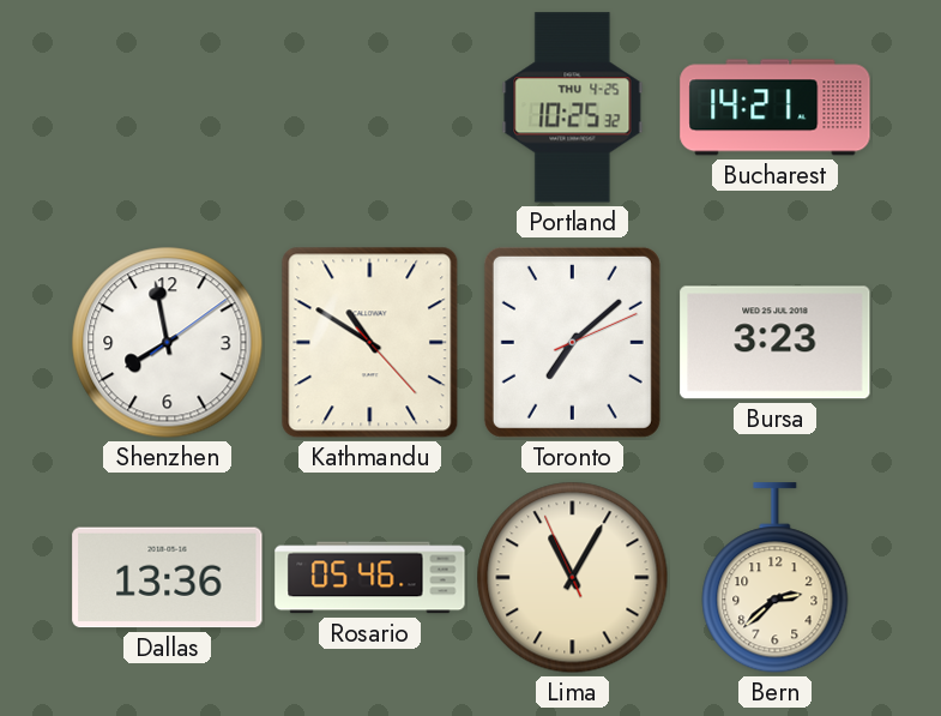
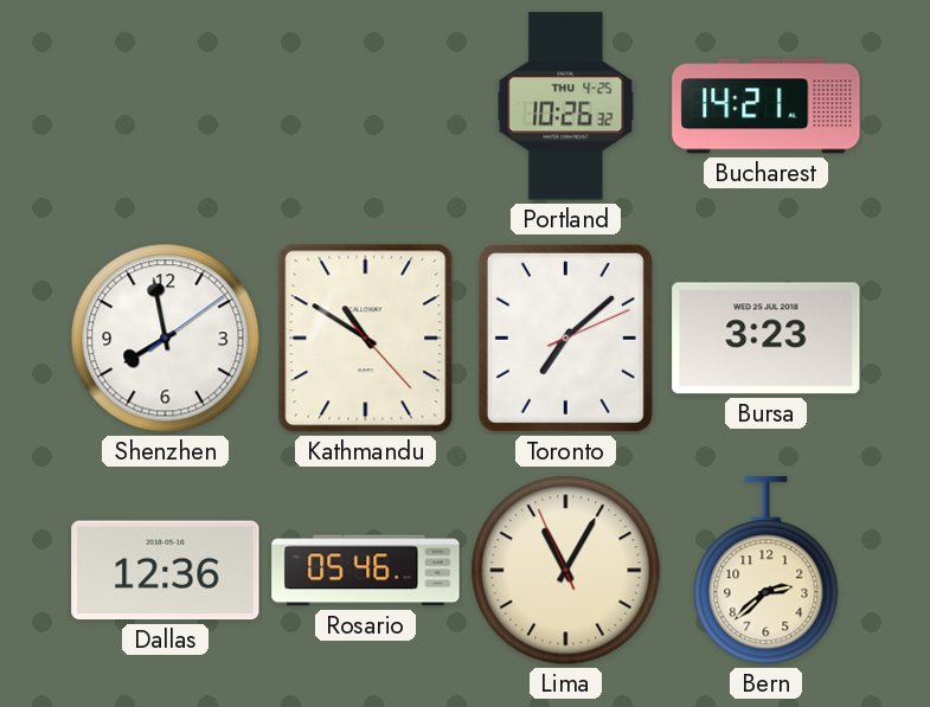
Portland: 10:25 -> 10:26
Dallas: 13:36 -> 12:36
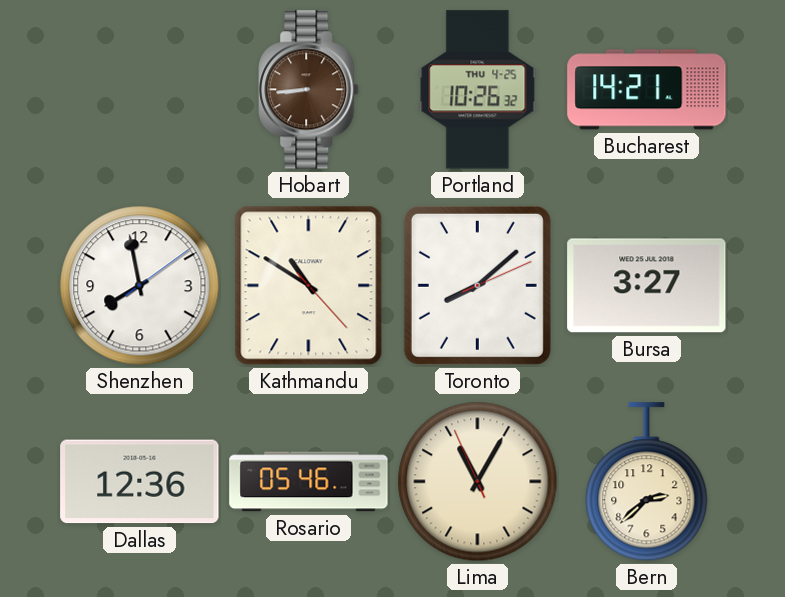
Hobart: none -> 8:44
Toronto: 7:08 -> 8:08
Bursa: 3:23 -> 3:27
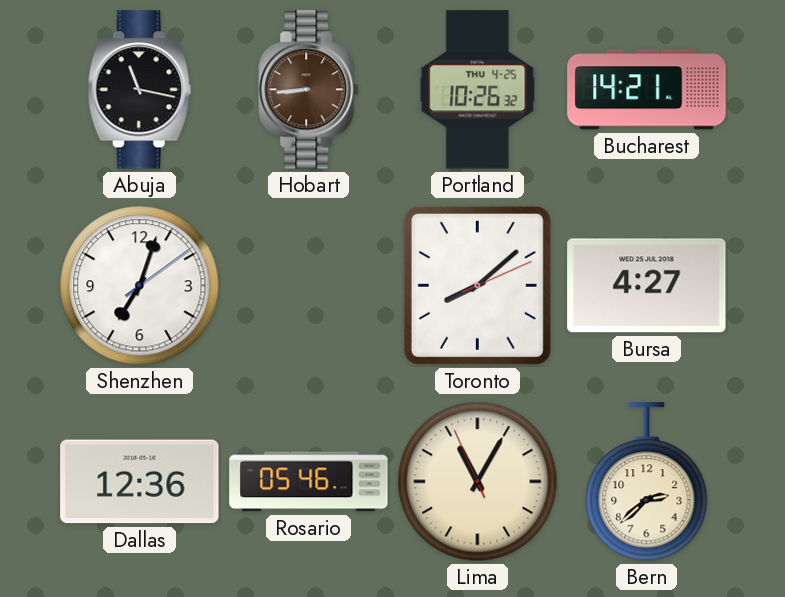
Abuja: none -> 11:17
Shenzhen: 7:58 -> 7:03
Kathmandu: 10:50 -> none
Bursa: 3:27 -> 4:27
